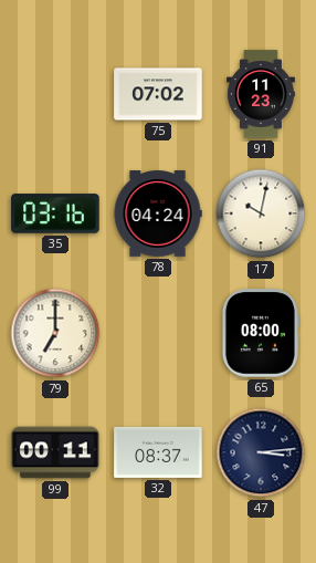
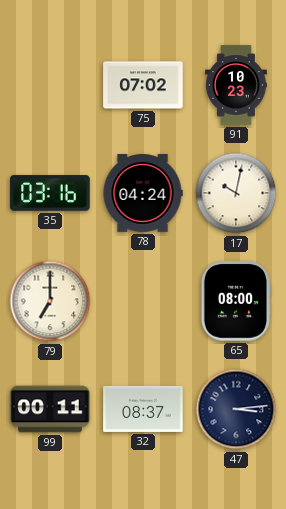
91: 11:23 -> 10:23
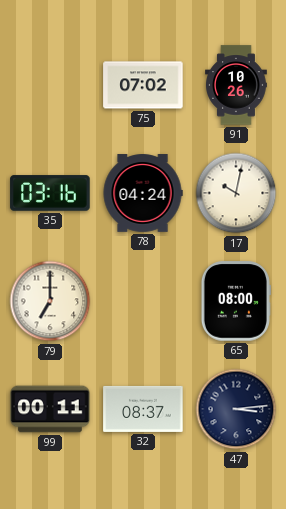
91: 10:23 -> 10:26
